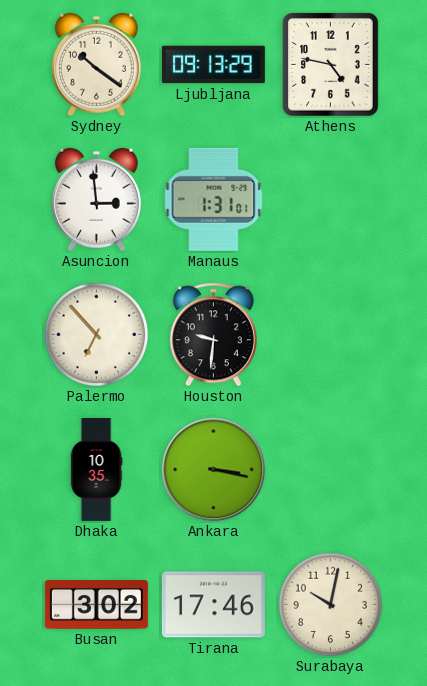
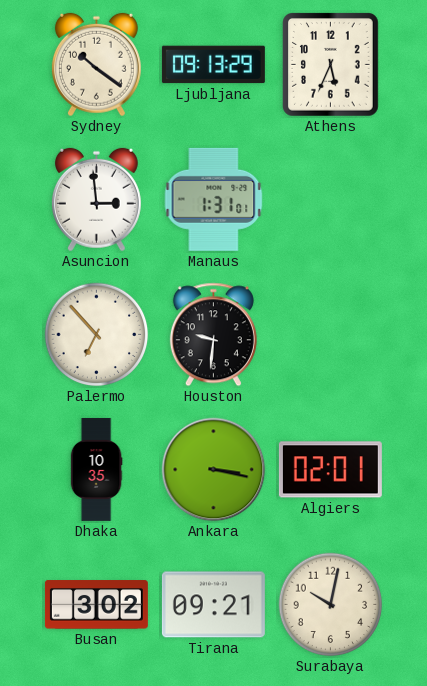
Athens: 4:47 -> 5:34
Algiers: none -> 02:01
Tirana: 17:46 -> 09:21
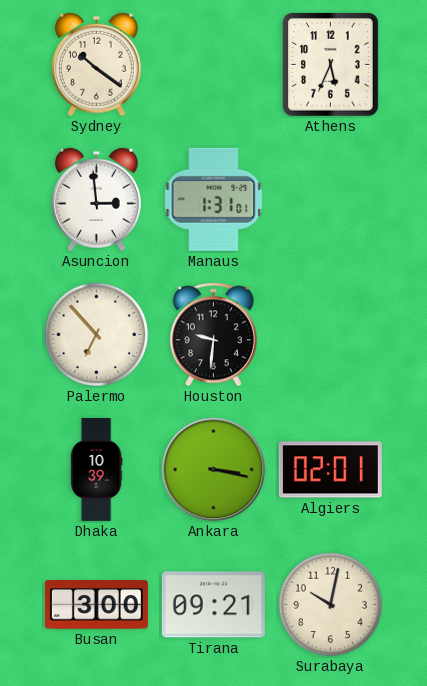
Ljubljana: 09:13 -> none
Dhaka: 10:35 -> 10:39
Busan: 3:02 -> 3:00
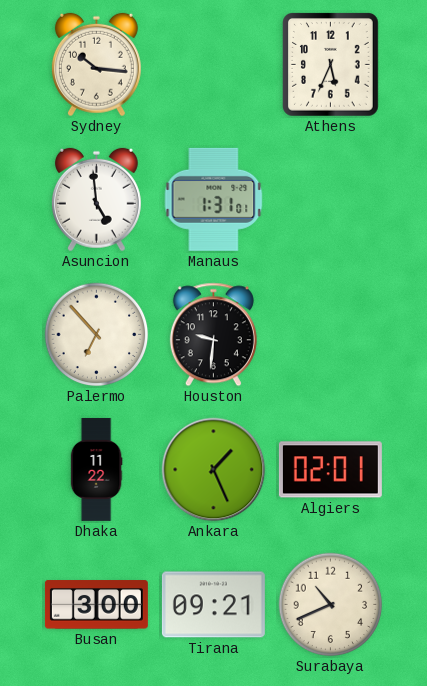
Sydney: 10:21 -> 10:16
Asuncion: 2:59 -> 4:59
Dhaka: 10:39 -> 11:22
Ankara: 3:17 -> 1:26
Surabaya: 10:02 -> 10:41
